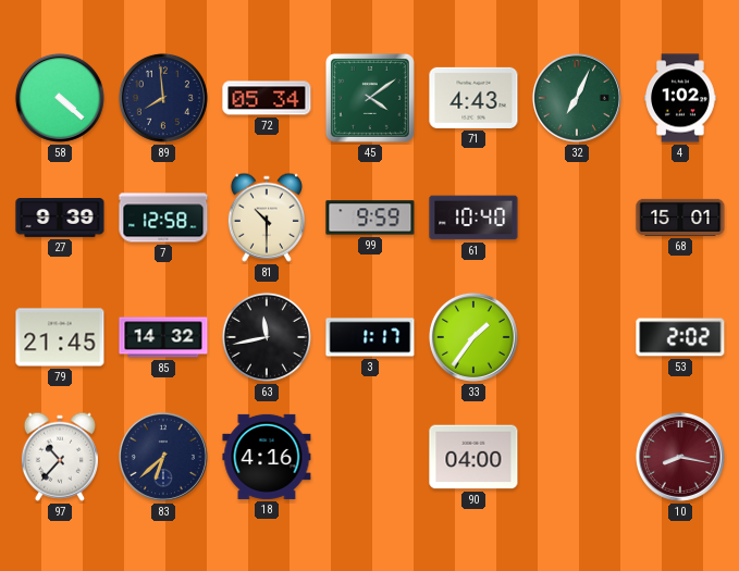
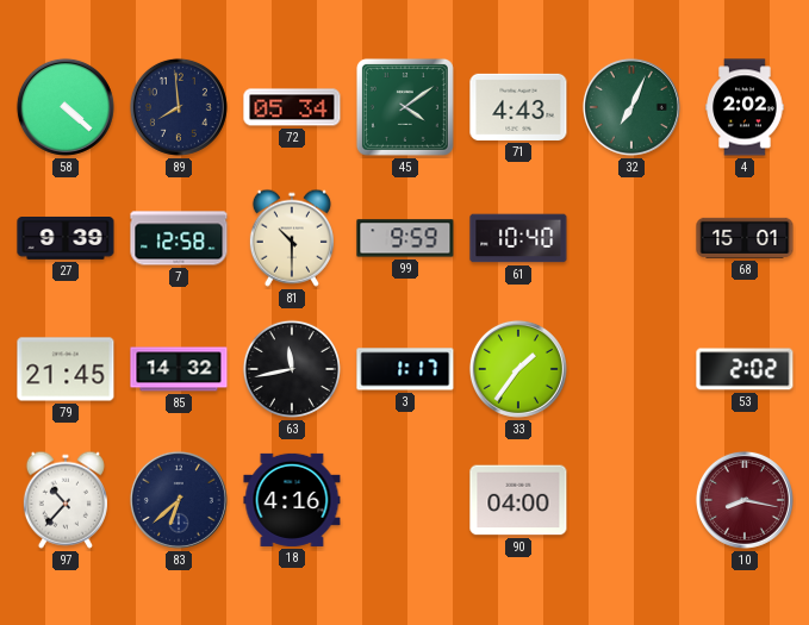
4: 1:02 -> 2:02
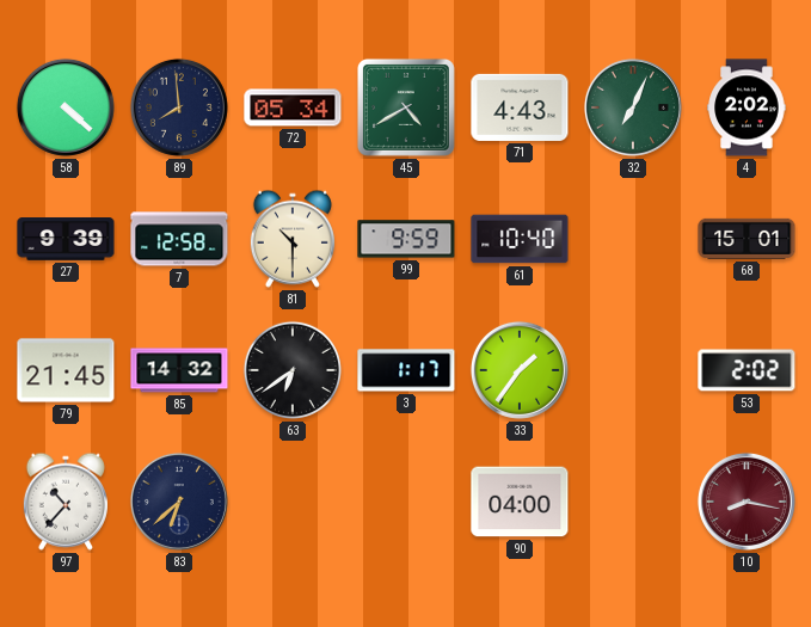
45: 4:09 -> 4:40
63: 11:43 -> 6:39
18: 4:16 -> none
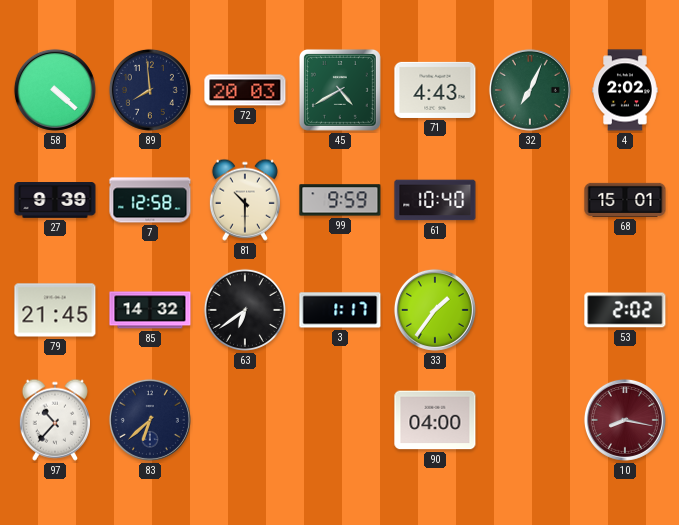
72: 05:34 -> 20:03
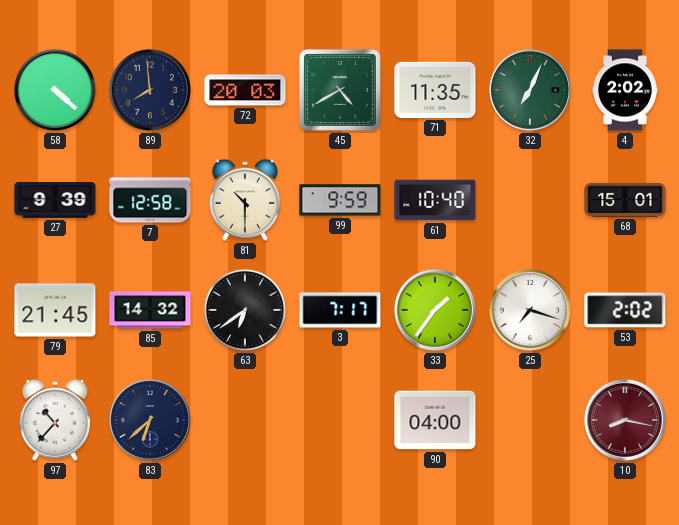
71: 4:43 -> 11:35
3: 1:17 -> 7:17
25: none -> 7:18
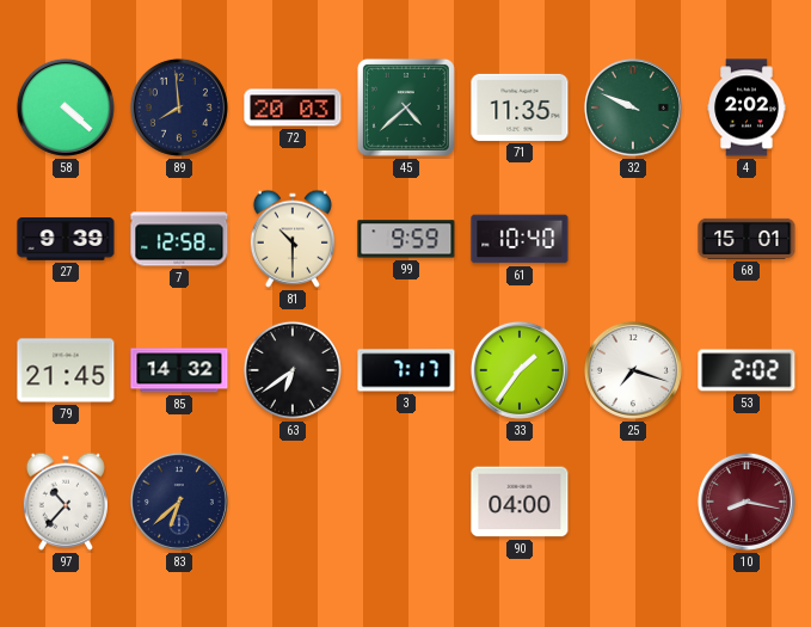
45: 4:40 -> 4:38
32: 7:04 -> 9:49
